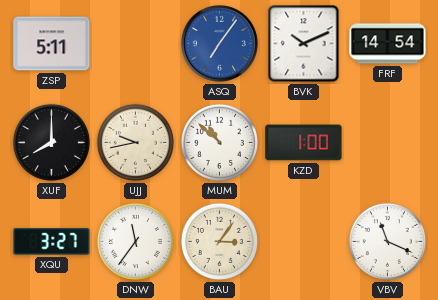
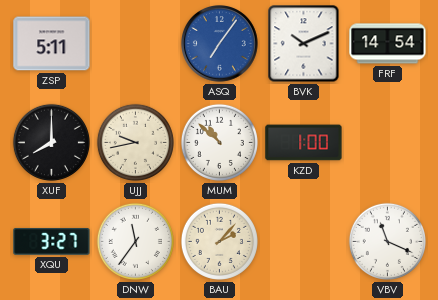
BAU: 3:06 -> 2:07
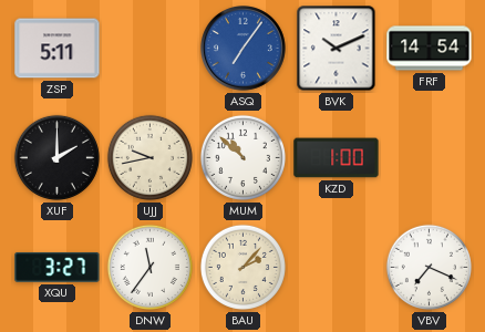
XUF: 8:00 -> 2:00
VBV: 11:19 -> 7:19
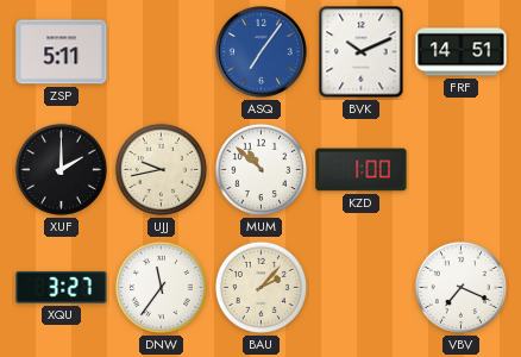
FRF: 14:54 -> 14:51
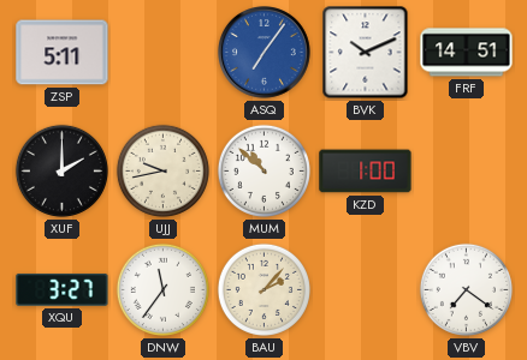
VBV: 7:19 -> 7:21
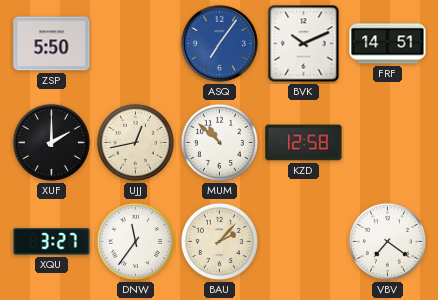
ZSP: 5:11 -> 5:50
UJJ: 9:43 -> 12:43
KZD: 1:00 -> 12:58
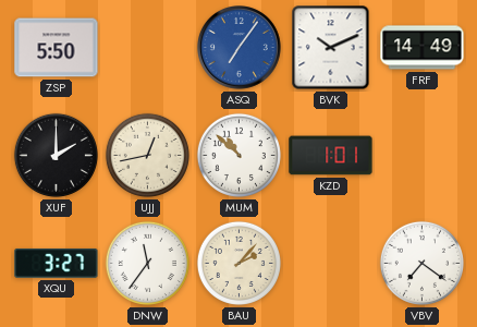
FRF: 14:51 -> 14:49
KZD: 12:58 -> 1:01
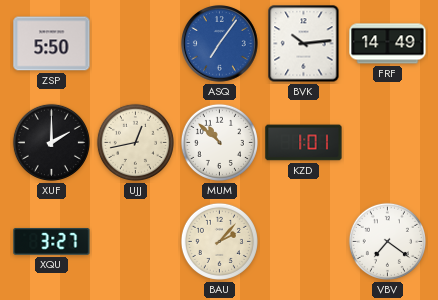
BVK: 10:11 -> 10:14
DNW: 11:36 -> none
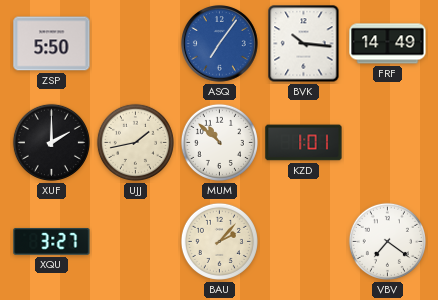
BVK: 10:14 -> 10:16
UJJ: 12:43 -> 1:43
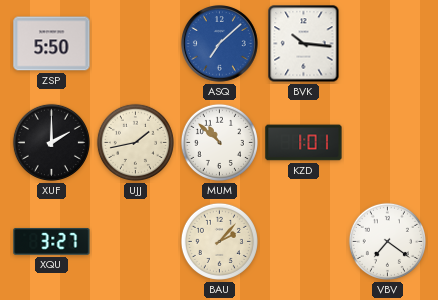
ASQ: 7:06 -> 7:08
FRF: 14:49 -> none
